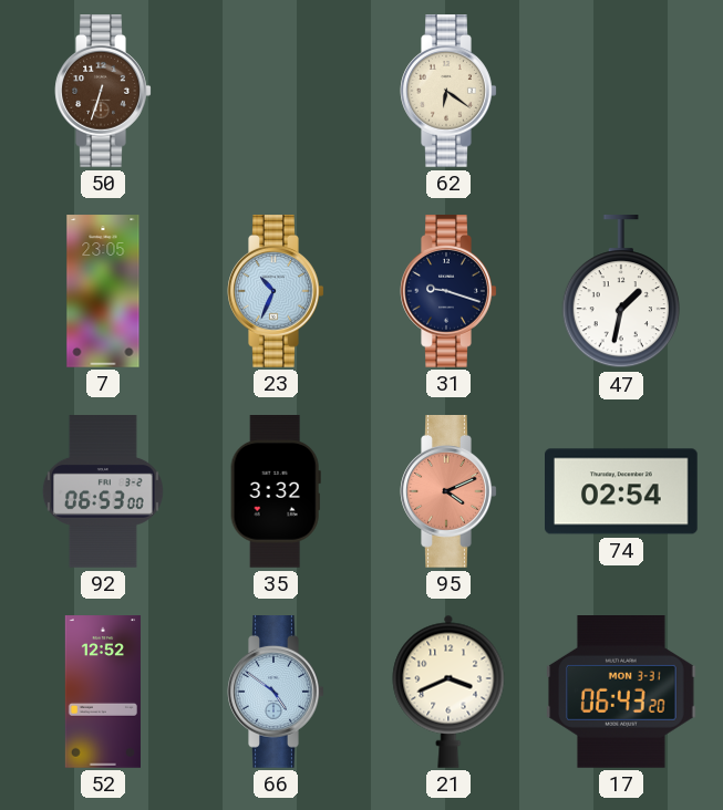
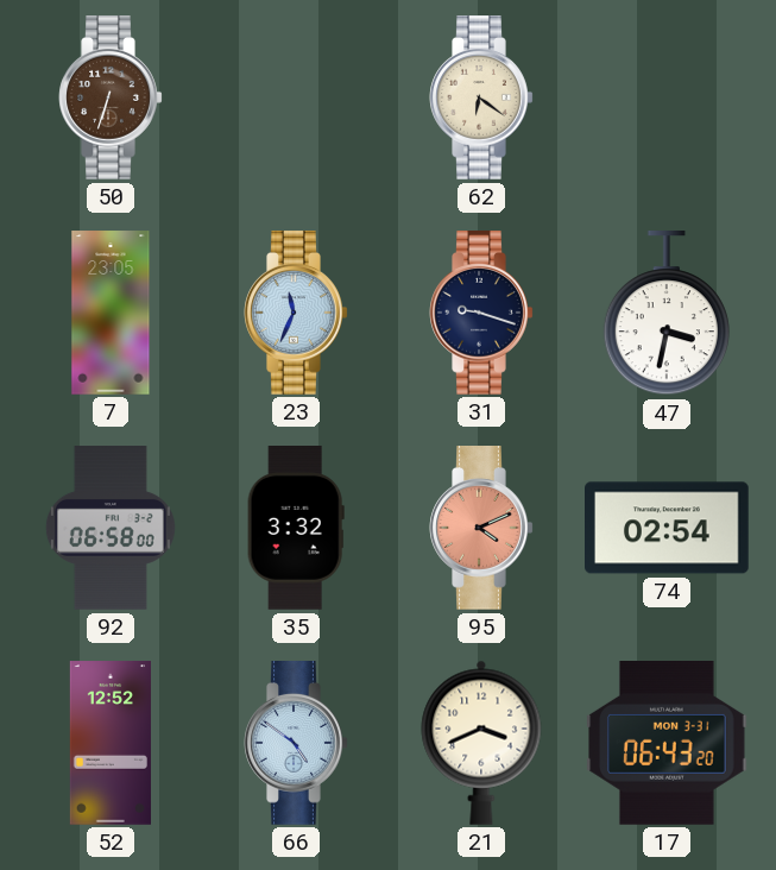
23: 10:34 -> 11:34
47: 1:32 -> 3:32
92: 06:53 -> 06:58
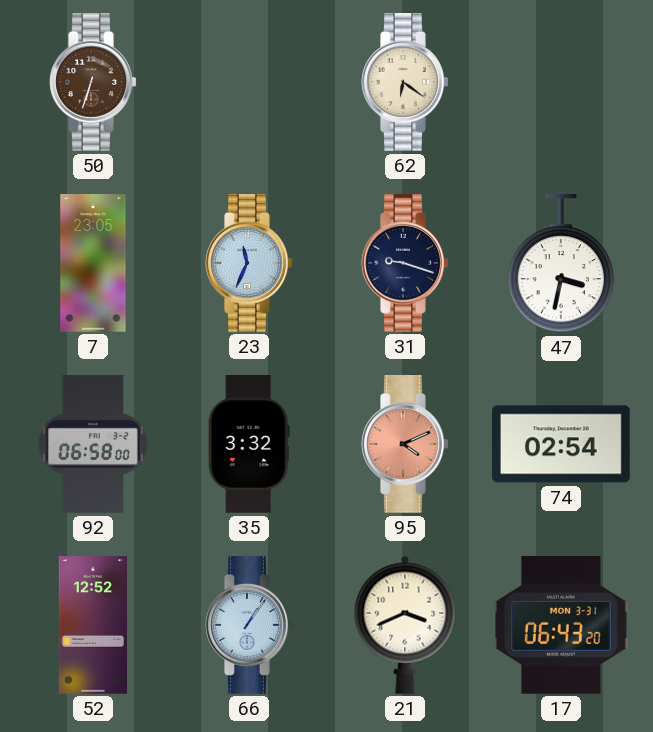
66: 4:51 -> 1:06
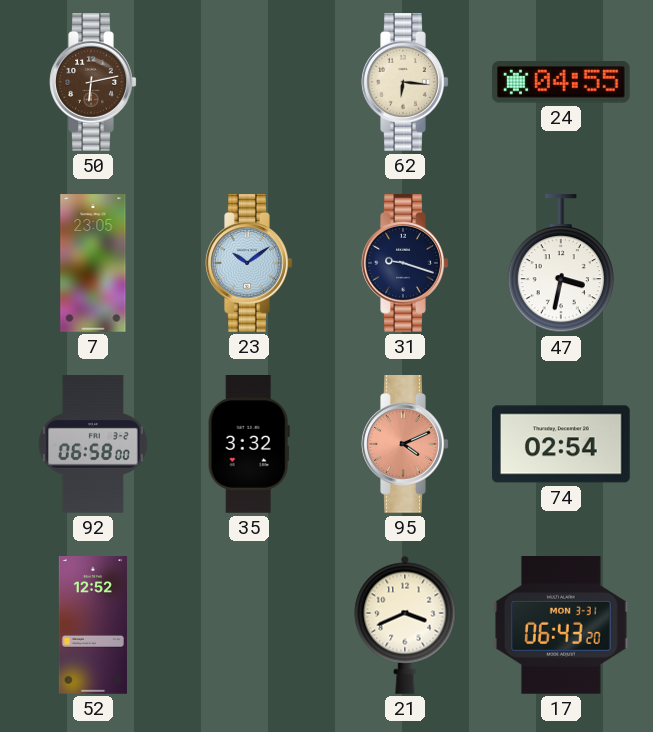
50: 6:33 -> 6:13
62: 6:21 -> 6:16
24: none -> 04:55
23: 11:34 -> 10:09
66: 1:06 -> none
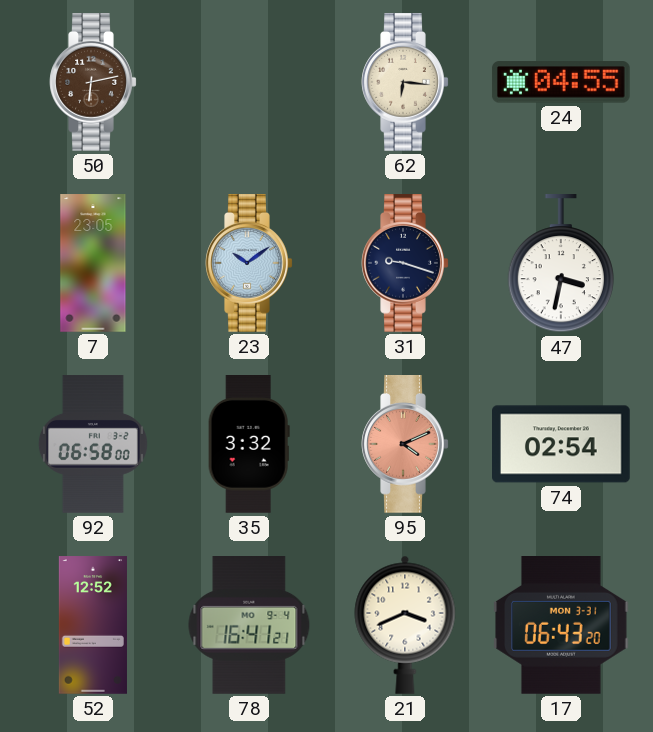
78: none -> 16:41
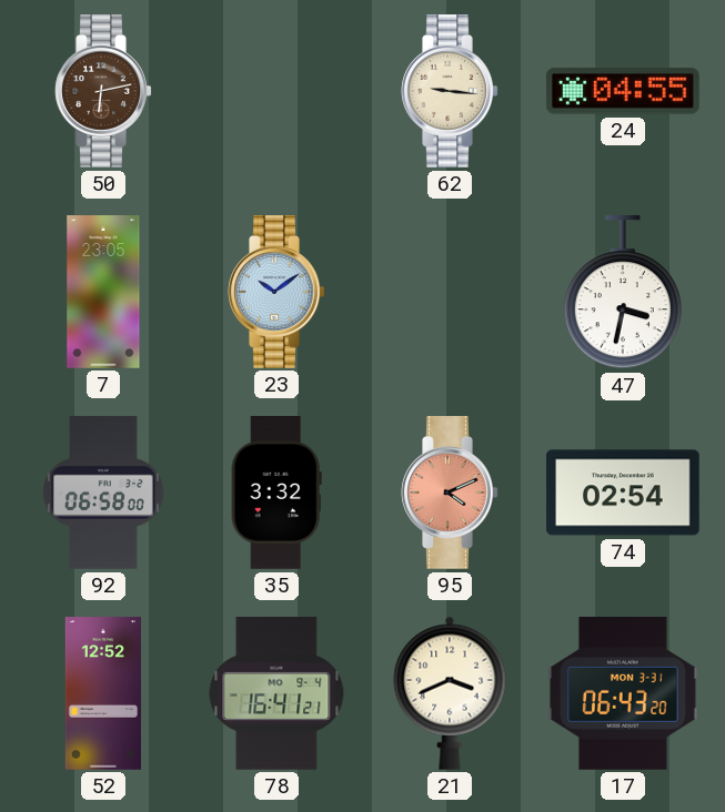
62: 6:16 -> 9:16
31: 9:18 -> none
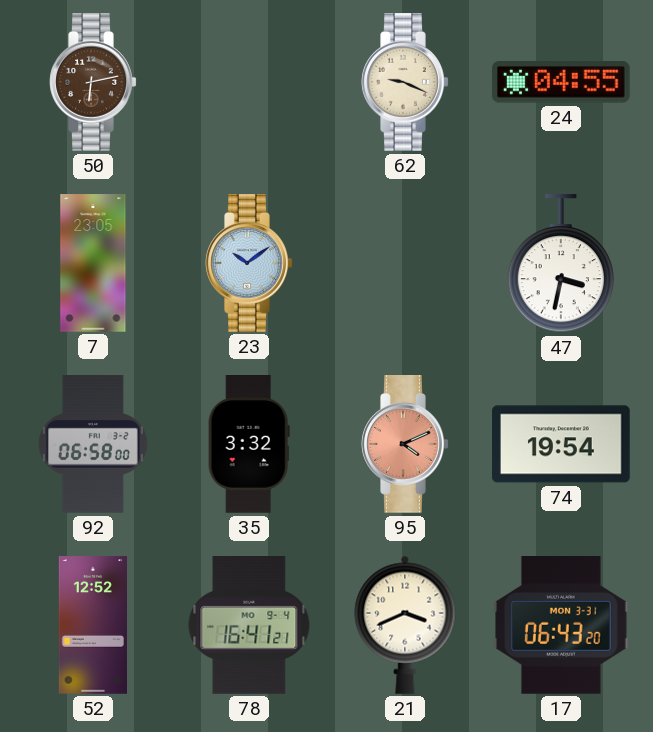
62: 9:16 -> 9:19
74: 02:54 -> 19:54
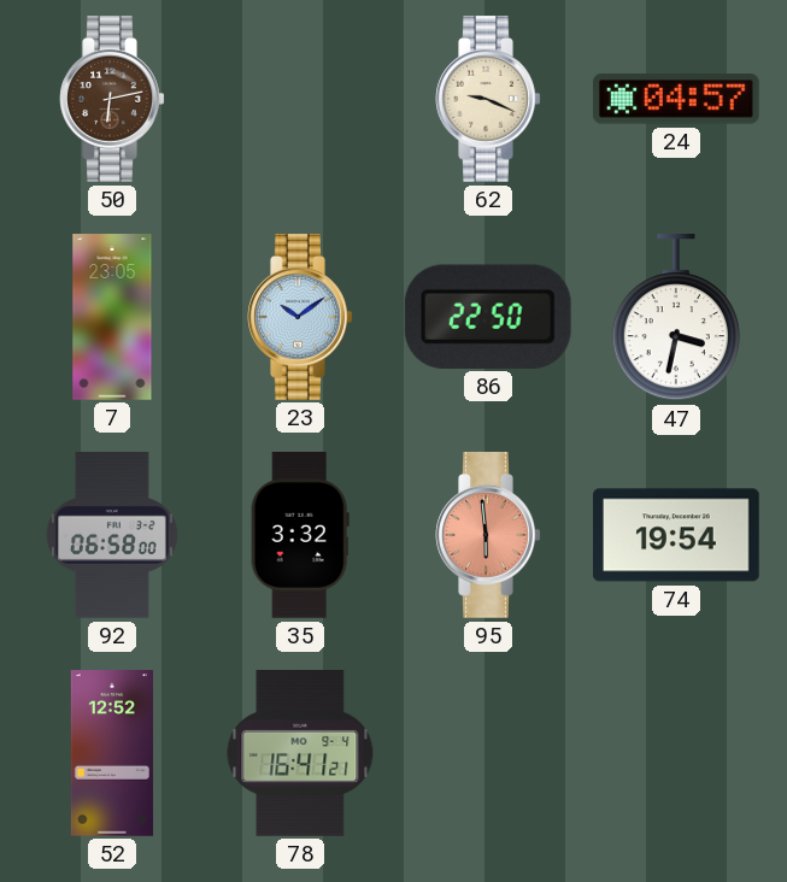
24: 04:55 -> 04:57
86: none -> 22:50
95: 4:11 -> 5:59
21: 3:41 -> none
17: 06:43 -> none
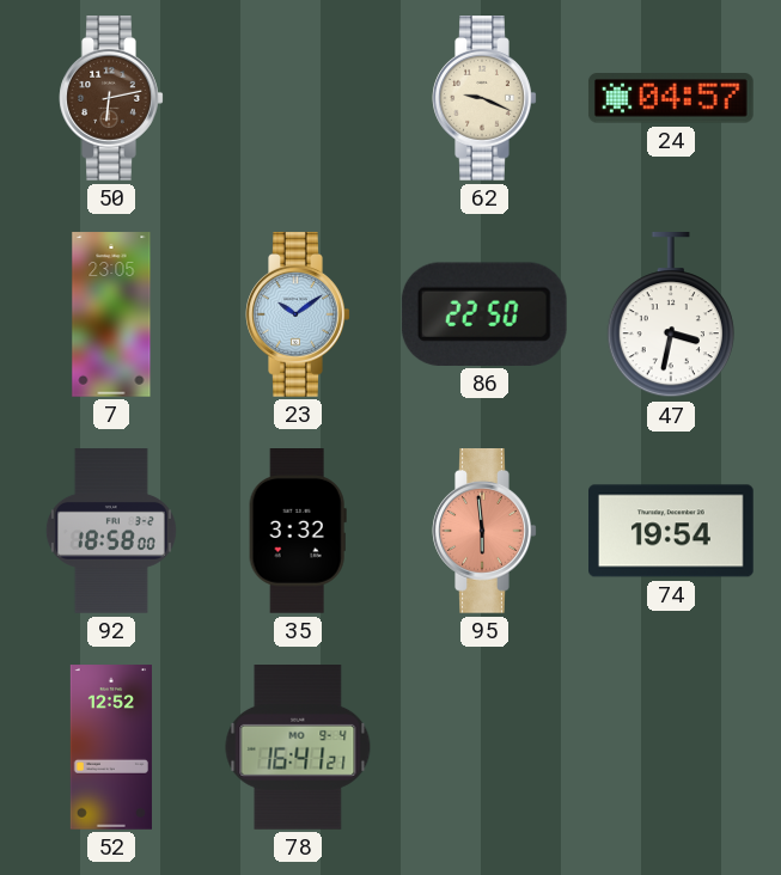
92: 06:58 -> 18:58
